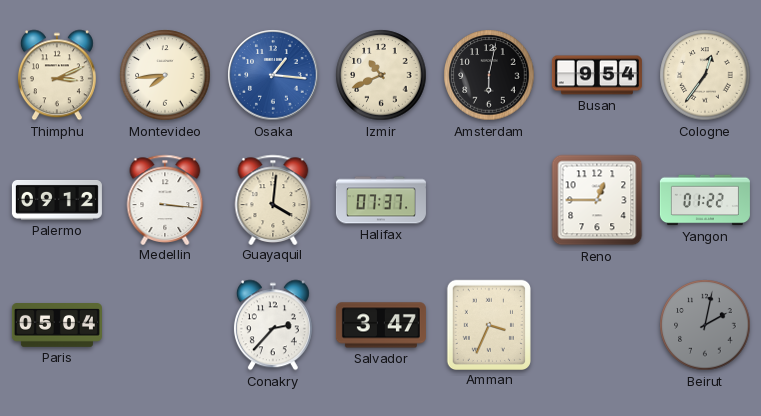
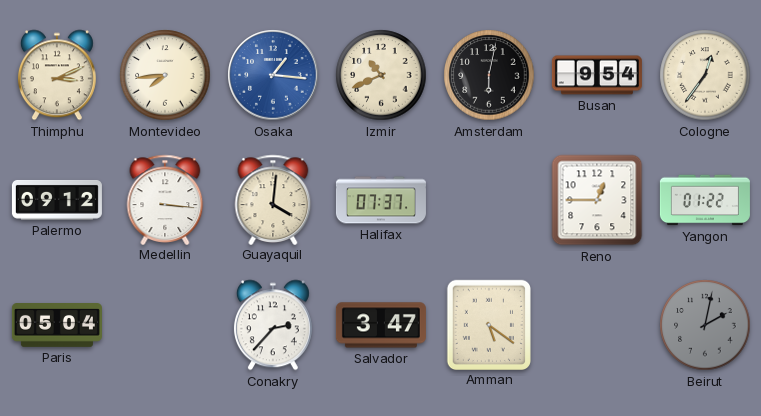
Amman: 3:34 -> 5:21
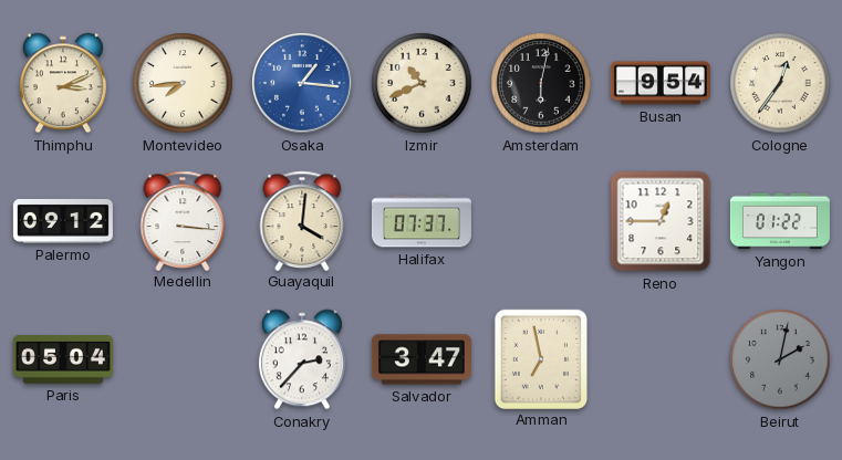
Amman: 5:21 -> 6:58
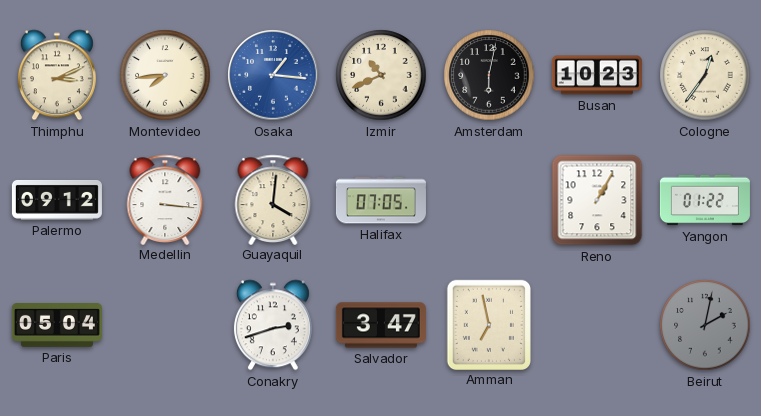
Busan: 9:54 -> 10:23
Halifax: 07:37 -> 07:05
Reno: 12:45 -> 1:05
Conakry: 2:37 -> 2:42
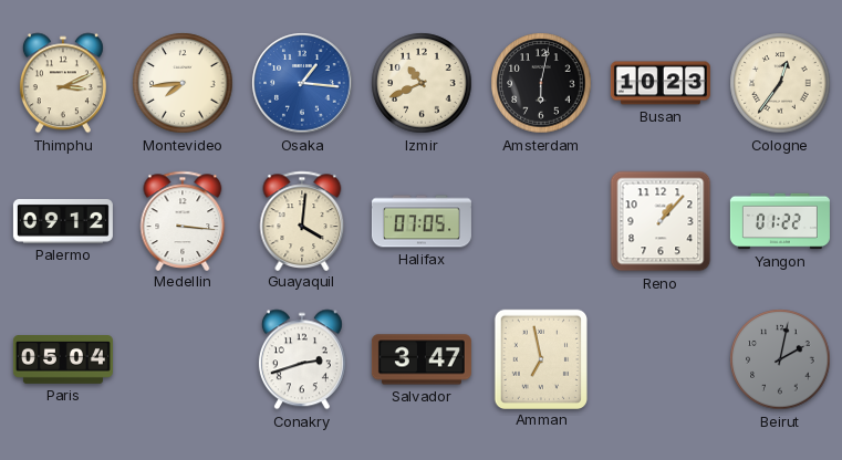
Reno: 1:05 -> 1:07
